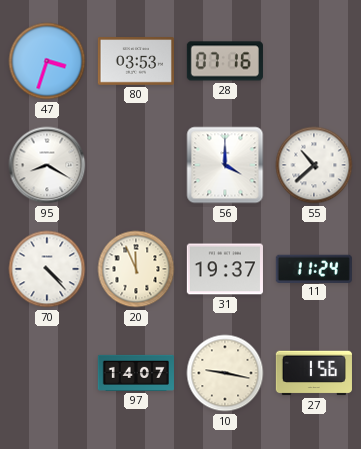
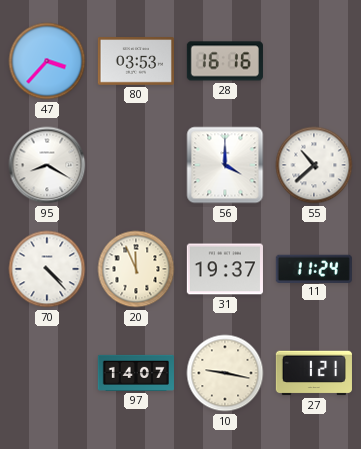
47: 3:33 -> 3:37
28: 07:16 -> 16:16
27: 1:56 -> 1:21
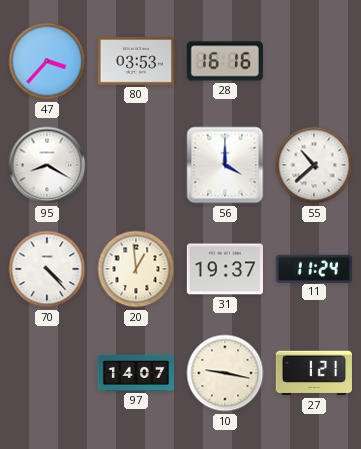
20: 11:56 -> 12:59
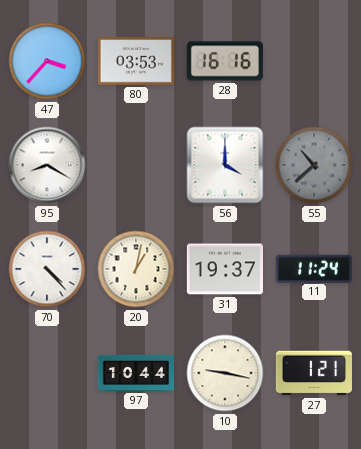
55 dial: white -> grey
20: 12:59 -> 1:02
97: 14:07 -> 10:44
